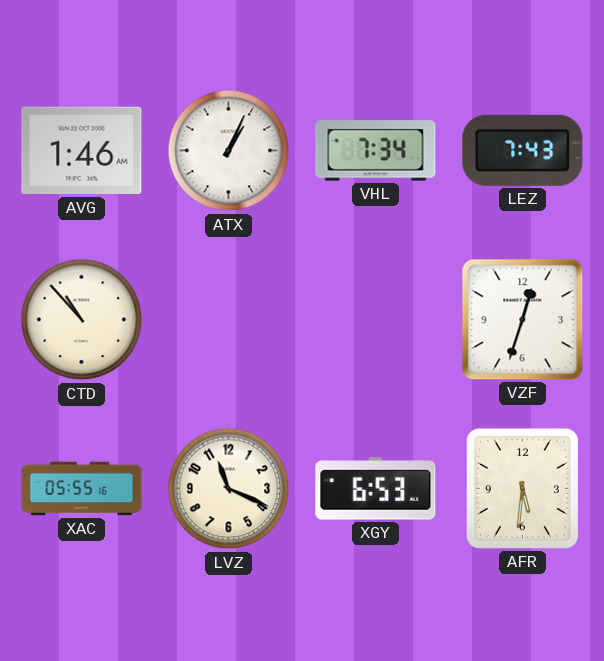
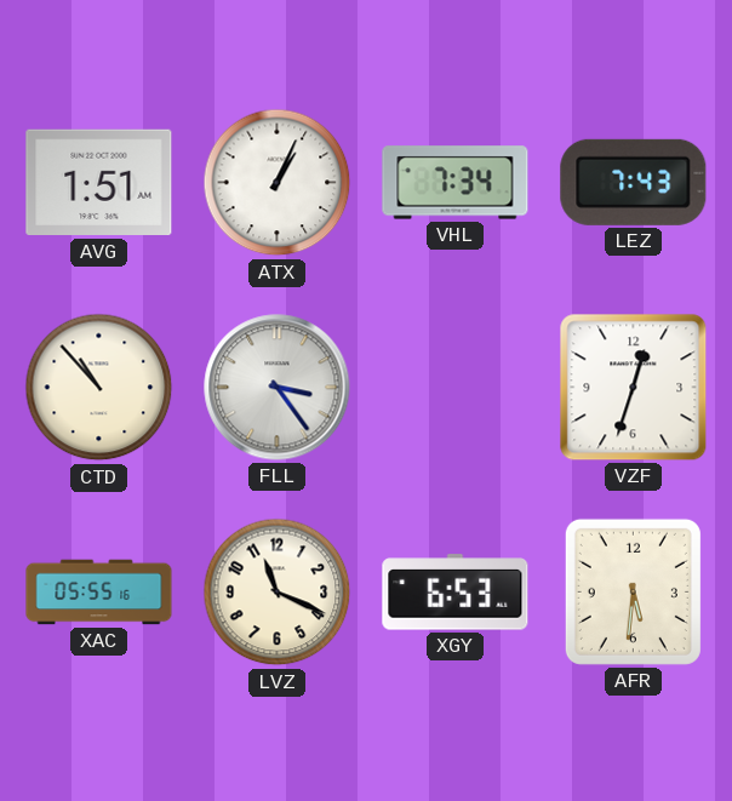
AVG: 1:46 -> 1:51
FLL: none -> 3:24
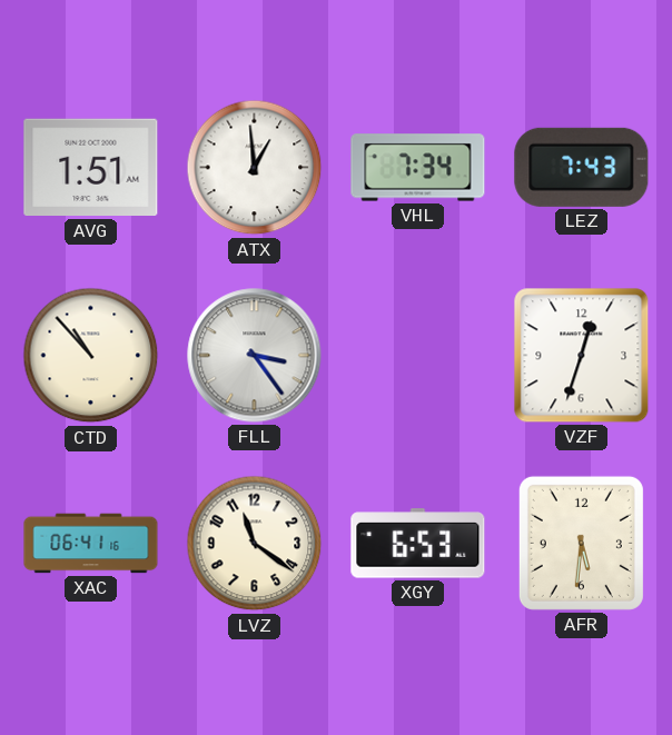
ATX: 1:04 -> 12:59
XAC: 05:55 -> 06:41
LVZ: 11:19 -> 11:21
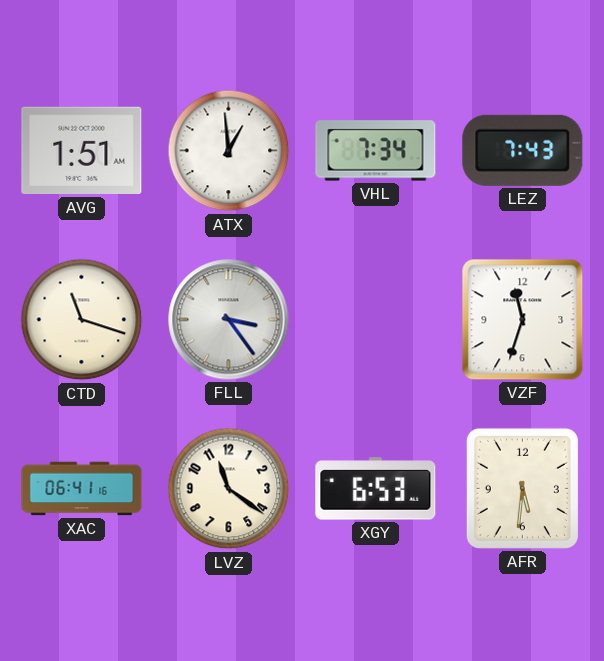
CTD: 10:53 -> 11:18
VZF: 12:33 -> 11:33
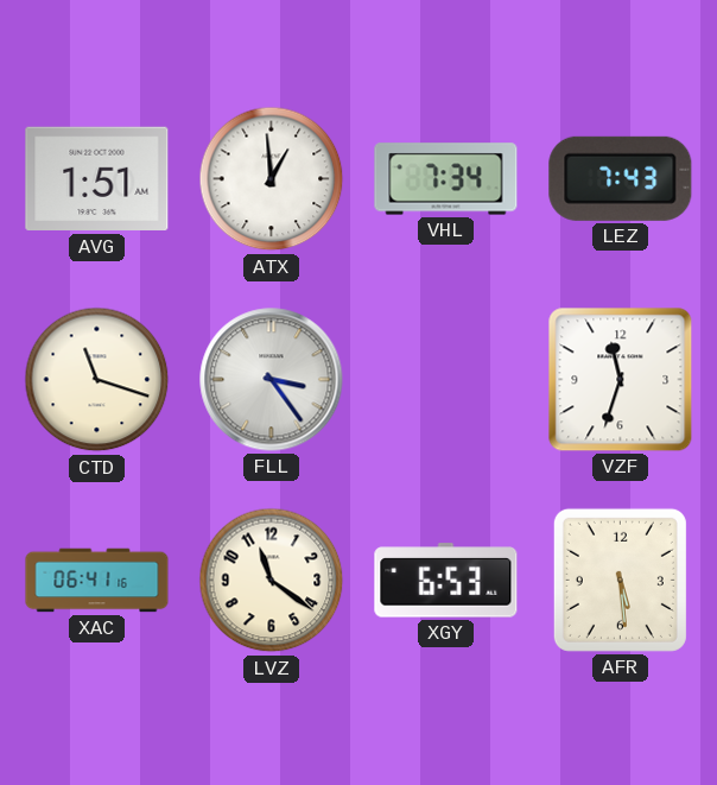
AFR: 5:31 -> 5:29
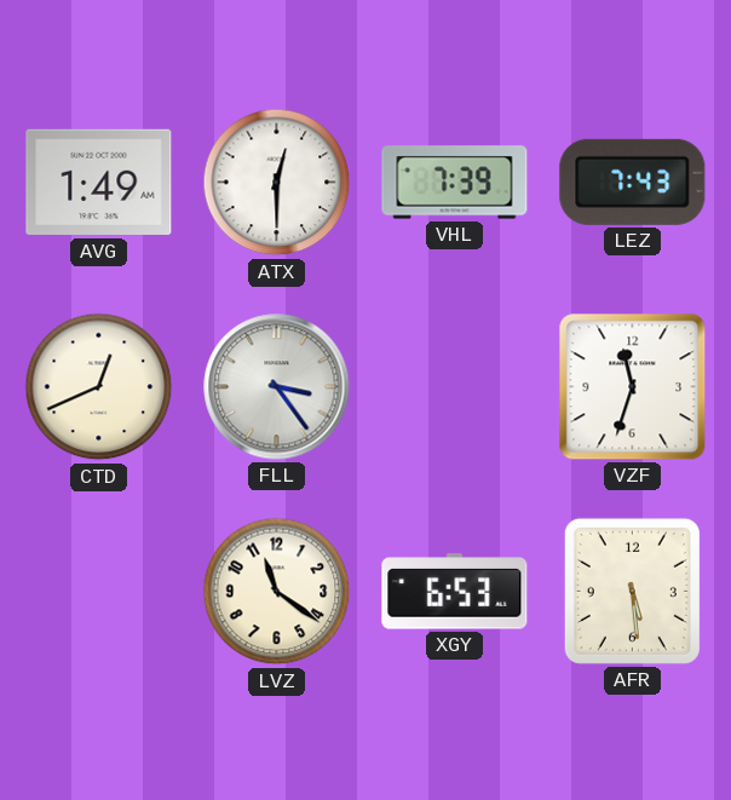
AVG: 1:51 -> 1:49
ATX: 12:59 -> 12:30
VHL: 7:34 -> 7:39
CTD: 11:18 -> 12:41
XAC: 06:41 -> none
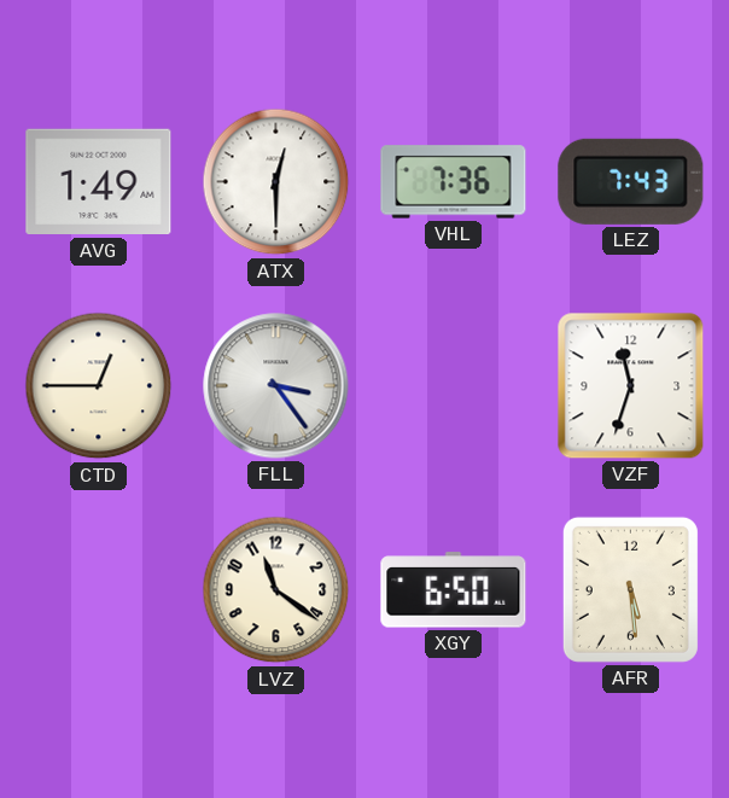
VHL: 7:39 -> 7:36
CTD: 12:41 -> 12:45
XGY: 6:53 -> 6:50
